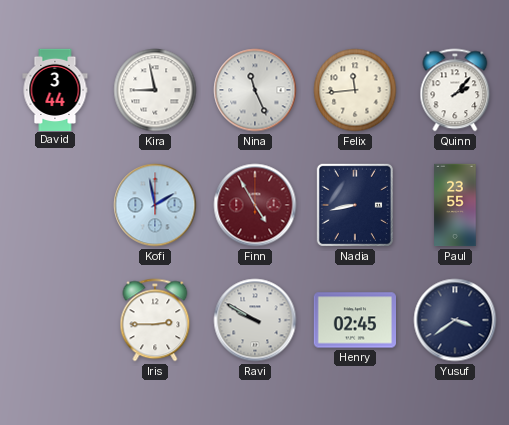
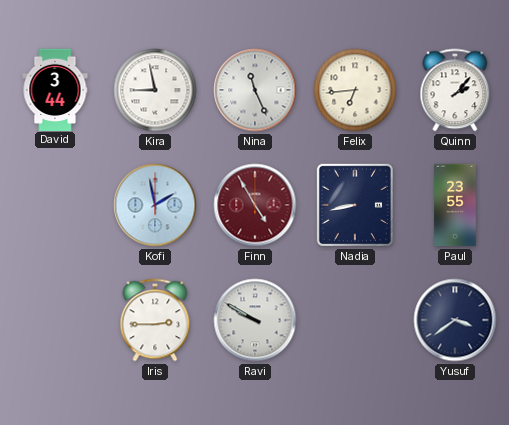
Felix: 11:44 -> 6:44
Henry: 02:45 -> none
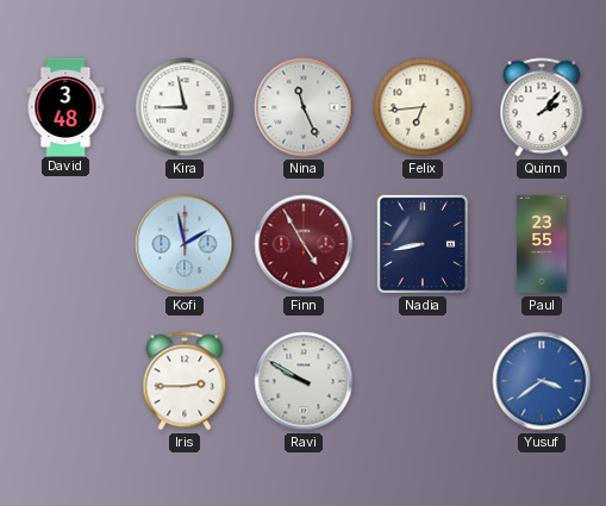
David: 3:44 -> 3:48
Yusuf dial: navy -> blue
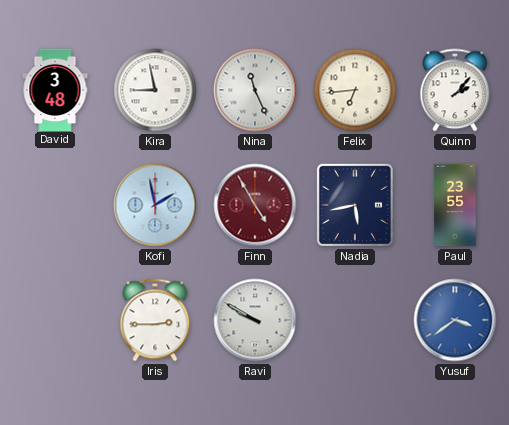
Nadia: 8:43 -> 5:43
